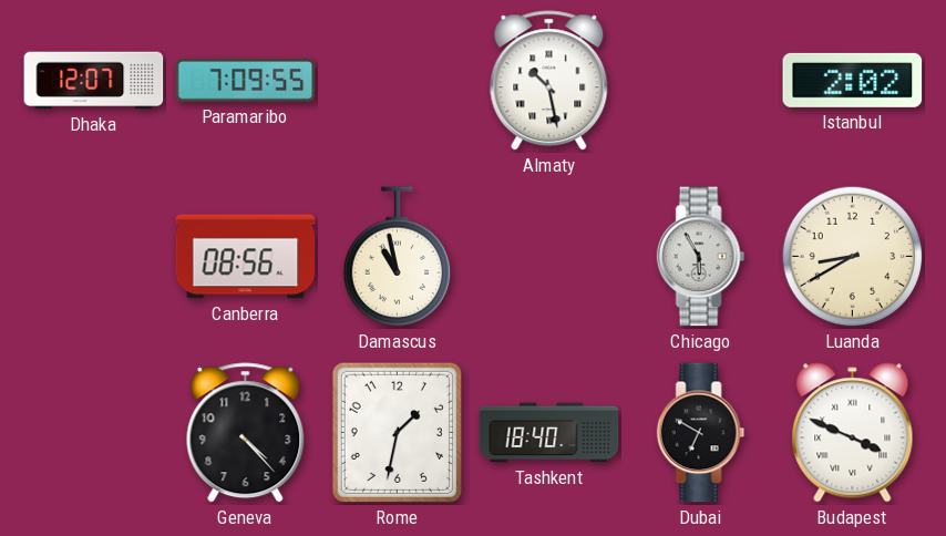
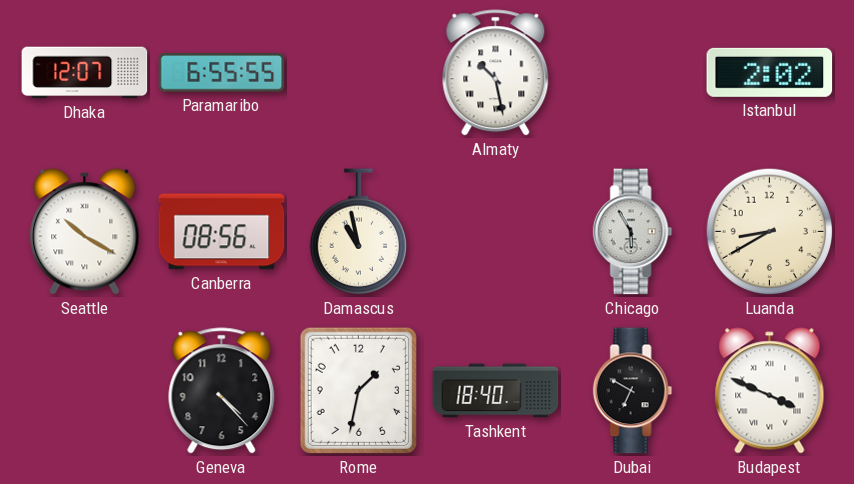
Paramaribo: 7:09 -> 6:55
Seattle: none -> 10:20
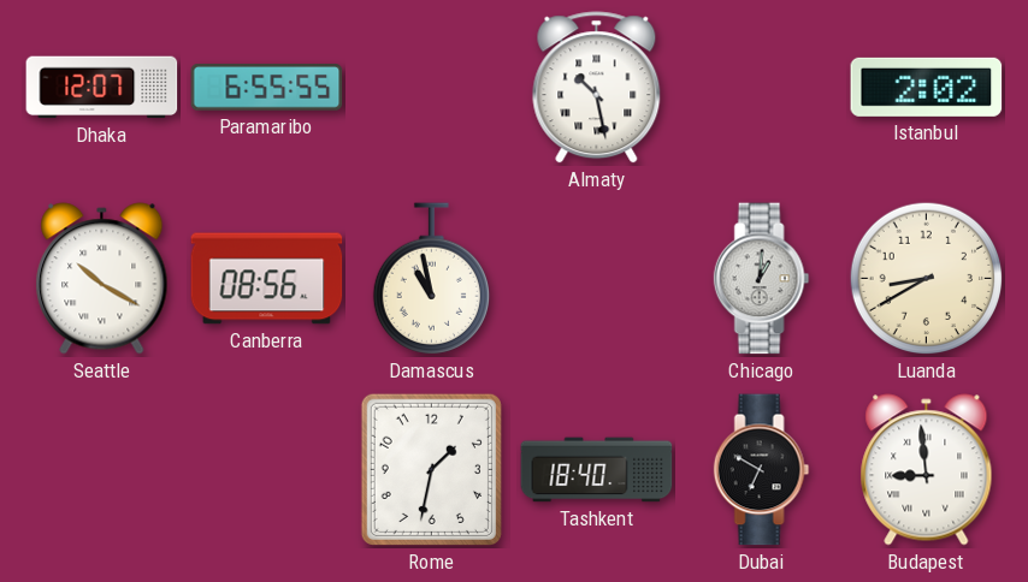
Chicago: 5:55 -> 1:01
Geneva: 4:23 -> none
Budapest: 3:49 -> 8:59
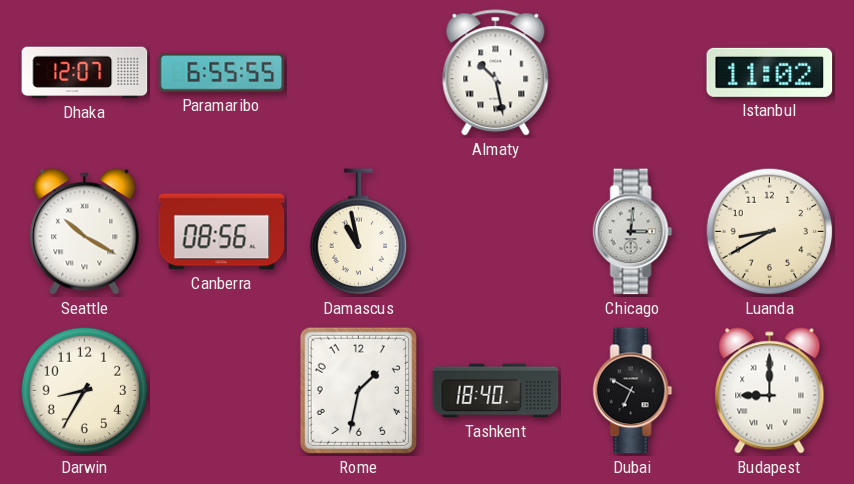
Istanbul: 2:02 -> 11:02
Chicago: 1:01 -> 3:01
Darwin: none -> 8:35
Budapest: 8:59 -> 9:00
